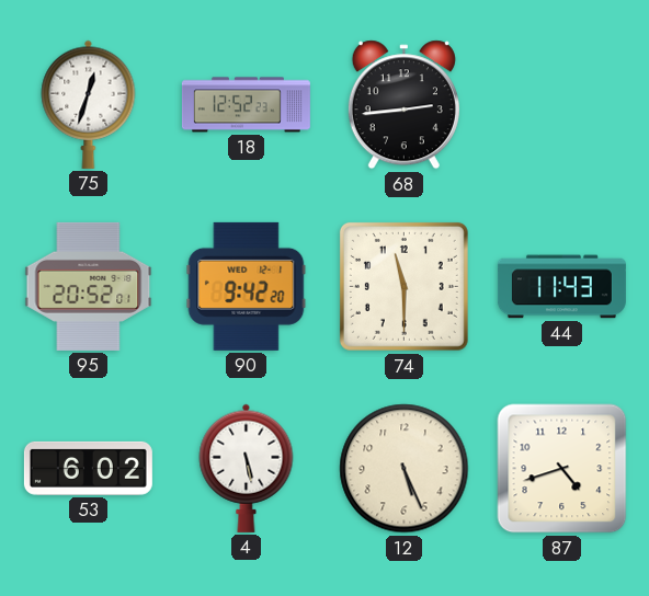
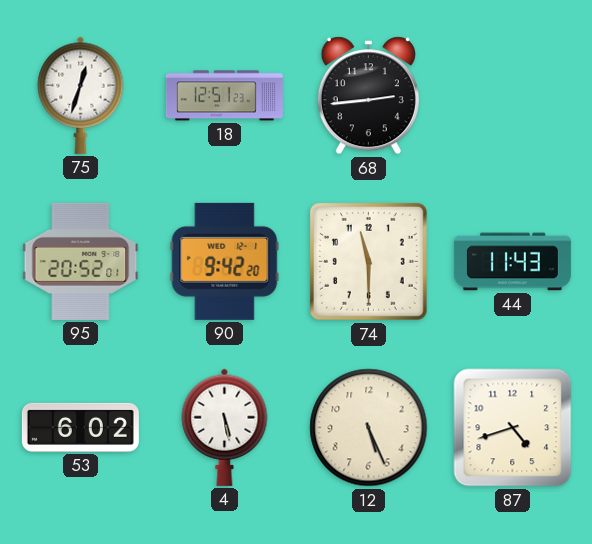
18: 12:52 -> 12:51
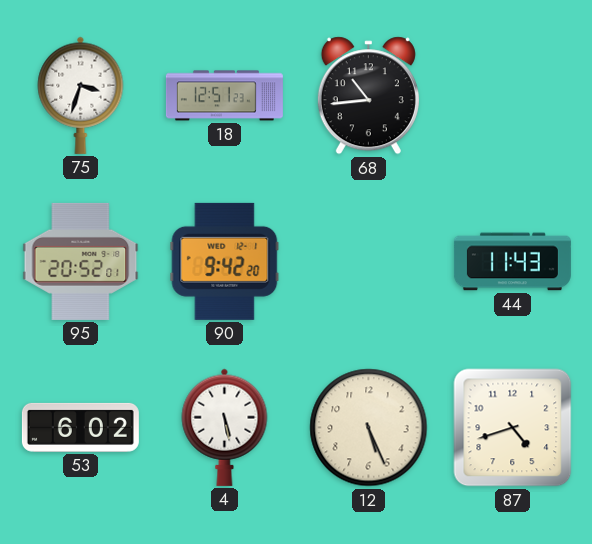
75: 12:33 -> 3:33
68: 2:44 -> 10:44
74: 11:30 -> none
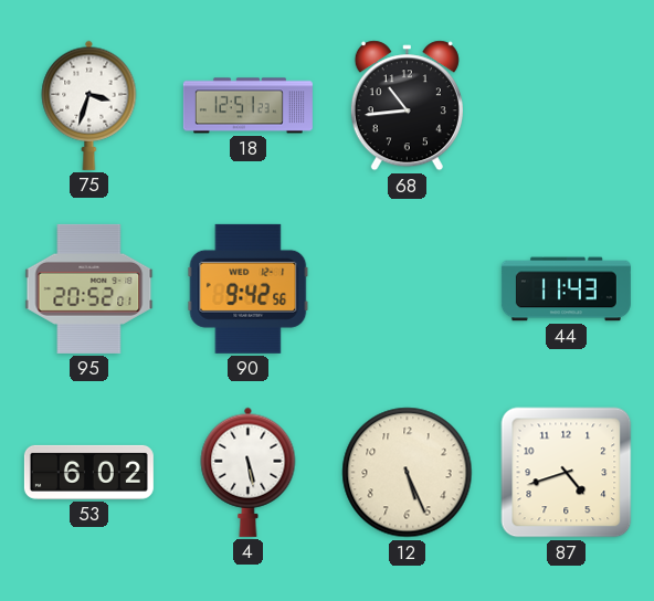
90: 9:42:20 -> 9:42:56
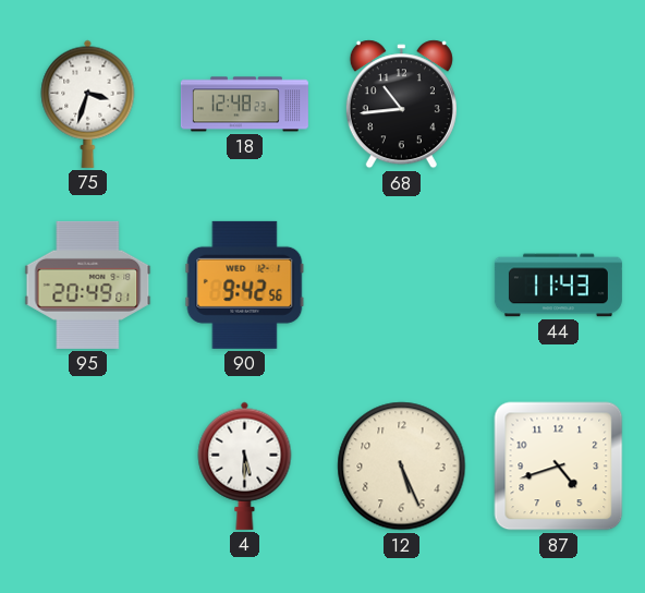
18: 12:51 -> 12:48
95: 20:52 -> 20:49
53: 6:02 -> none
4: 5:28 -> 5:30
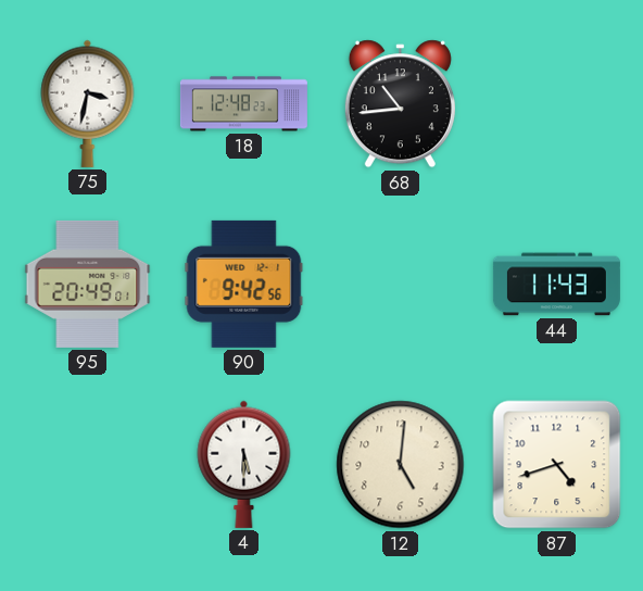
75: 3:33 -> 3:32
12: 5:26 -> 5:01
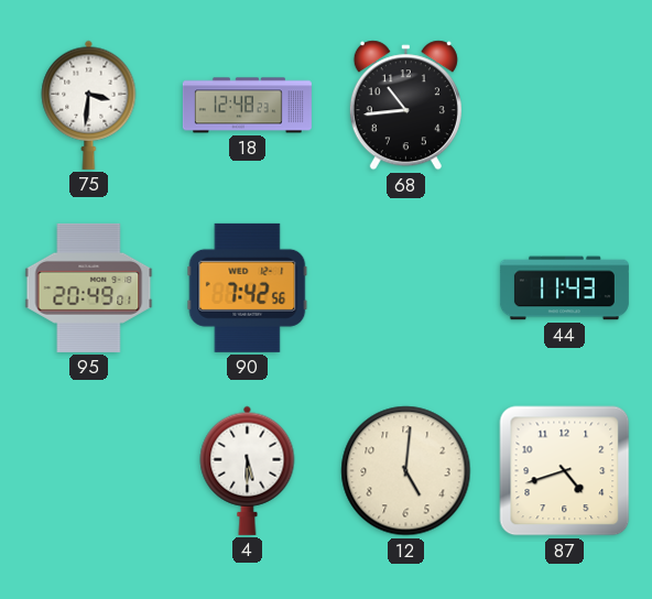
75: 3:32 -> 3:31
90: 9:42 -> 7:42
